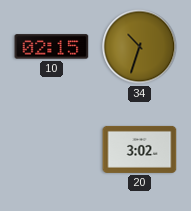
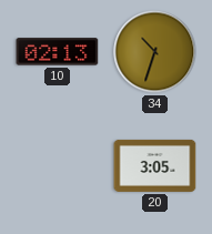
10: 02:15 -> 02:13
20: 3:02 -> 3:05
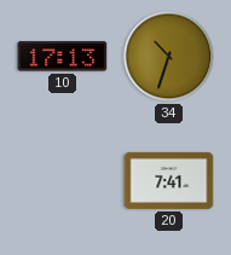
10: 02:13 -> 17:13
20: 3:05 -> 7:41
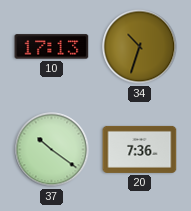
37: none -> 10:21
20: 7:41 -> 7:36
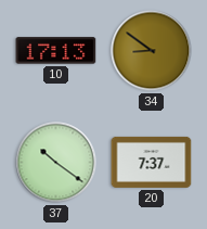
34: 10:33 -> 8:51
20: 7:36 -> 7:37
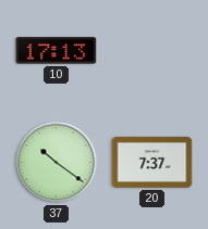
34: 8:51 -> none
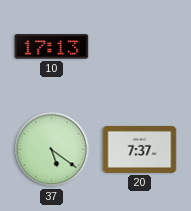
37: 10:21 -> 5:21
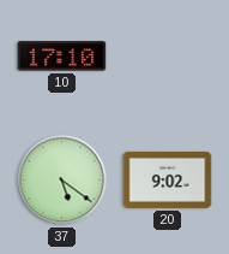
10: 17:13 -> 17:10
20: 7:37 -> 9:02
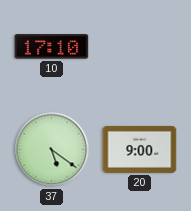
20: 9:02 -> 9:00
